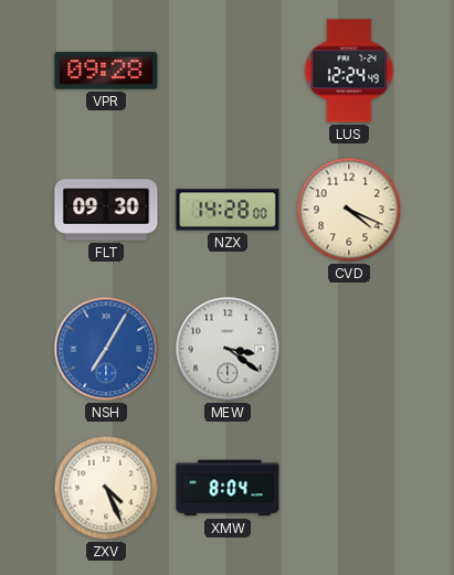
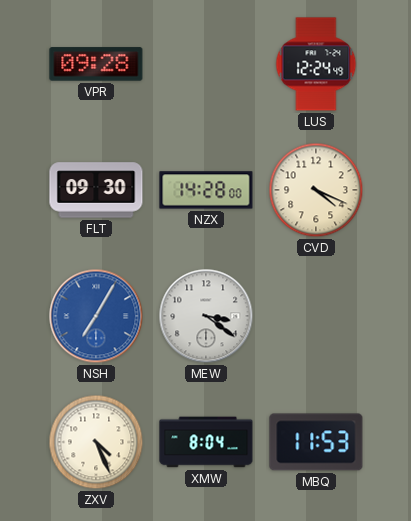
MBQ: none -> 11:53
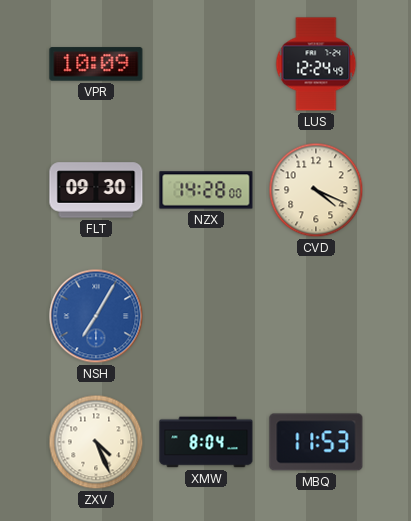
VPR: 09:28 -> 10:09
MEW: 3:21 -> none
